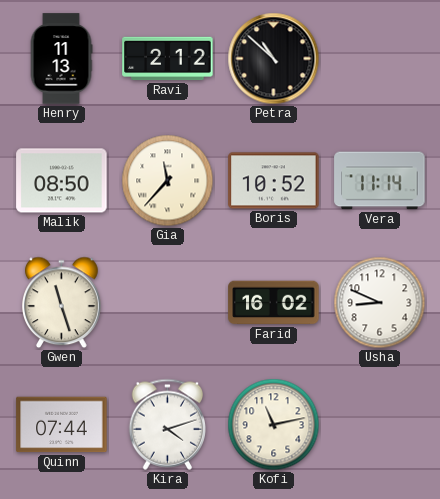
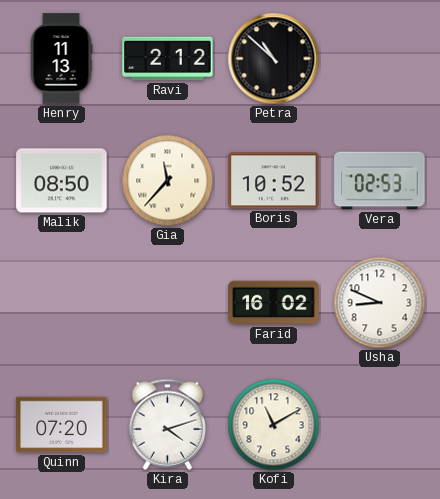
Vera: 11:14 -> 02:53
Gwen: 11:27 -> none
Quinn: 07:44 -> 07:20
Kofi: 11:13 -> 11:10
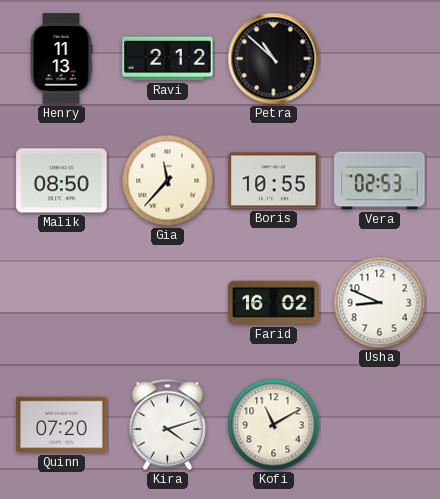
Boris: 10:52 -> 10:55
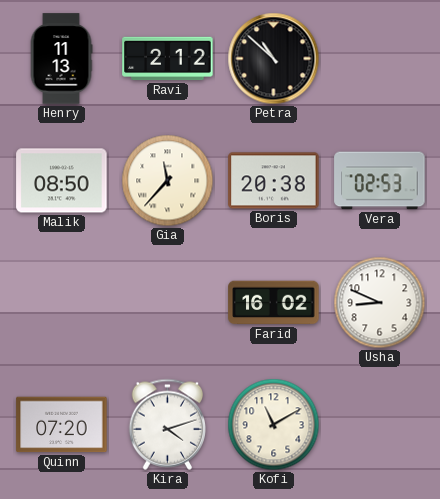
Boris: 10:55 -> 20:38
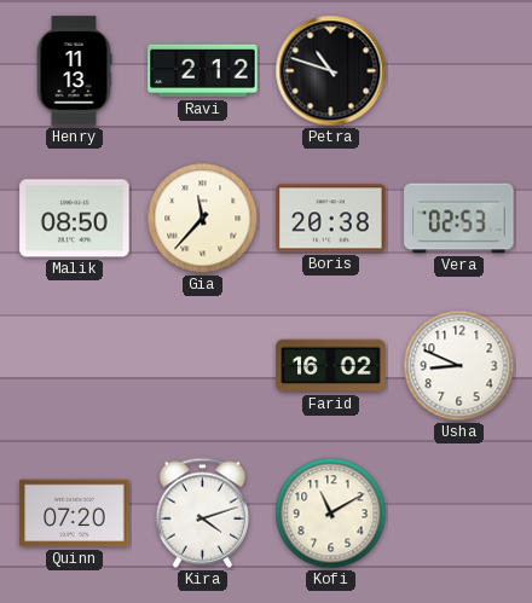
Petra: 10:52 -> 10:48
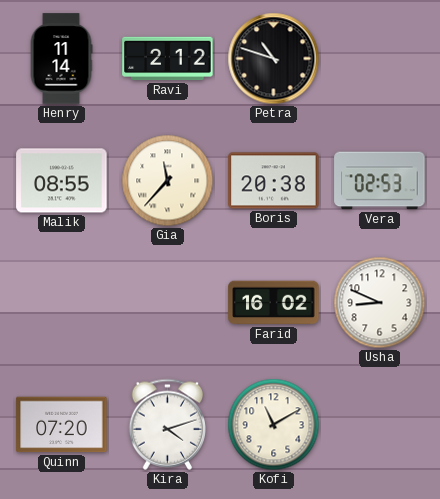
Henry: 11:13 -> 11:14
Malik: 08:50 -> 08:55
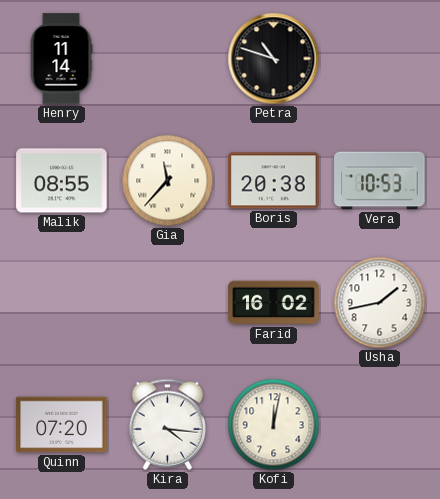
Ravi: 2:12 -> none
Vera: 02:53 -> 10:53
Usha: 8:49 -> 1:43
Kira: 4:12 -> 4:16
Kofi: 11:10 -> 12:02
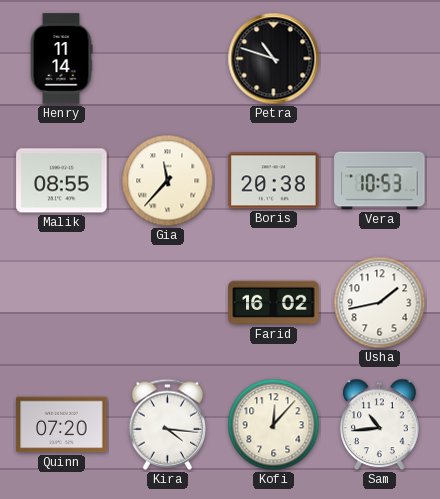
Kofi: 12:02 -> 12:07
Sam: none -> 10:44
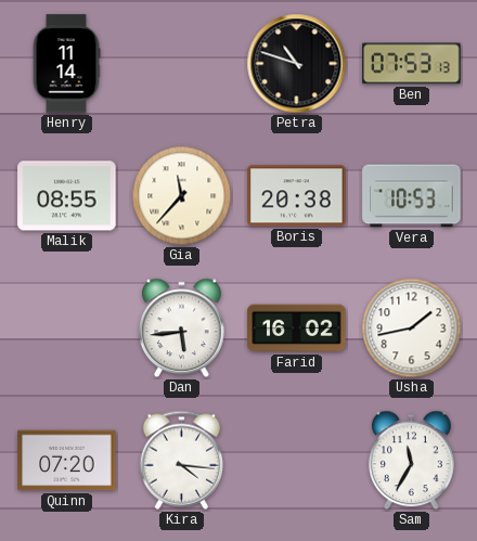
Ben: none -> 07:53
Dan: none -> 5:44
Kofi: 12:07 -> none
Sam: 10:44 -> 11:35
